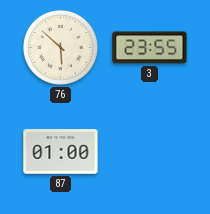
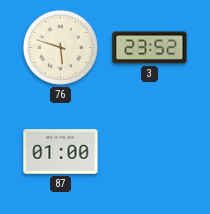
76: 5:52 -> 5:48
3: 23:55 -> 23:52
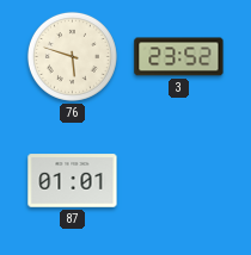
87: 01:00 -> 01:01
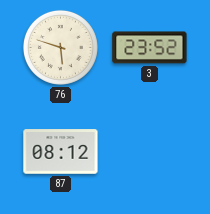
87: 01:01 -> 08:12
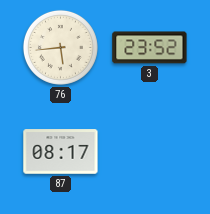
76: 5:48 -> 5:44
87: 08:12 -> 08:17
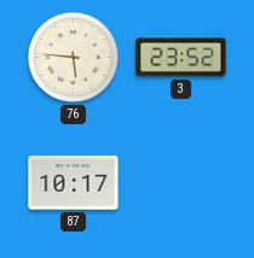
76: 5:44 -> 5:46
87: 08:17 -> 10:17
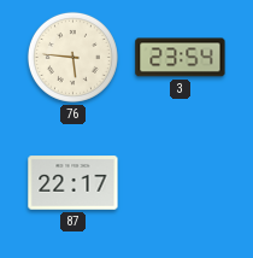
3: 23:52 -> 23:54
87: 10:17 -> 22:17
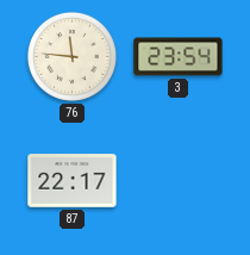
76: 5:46 -> 11:46
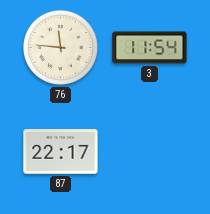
3: 23:54 -> 11:54
